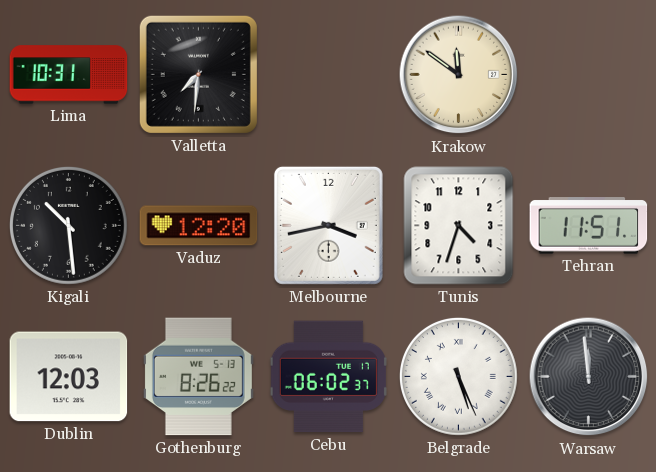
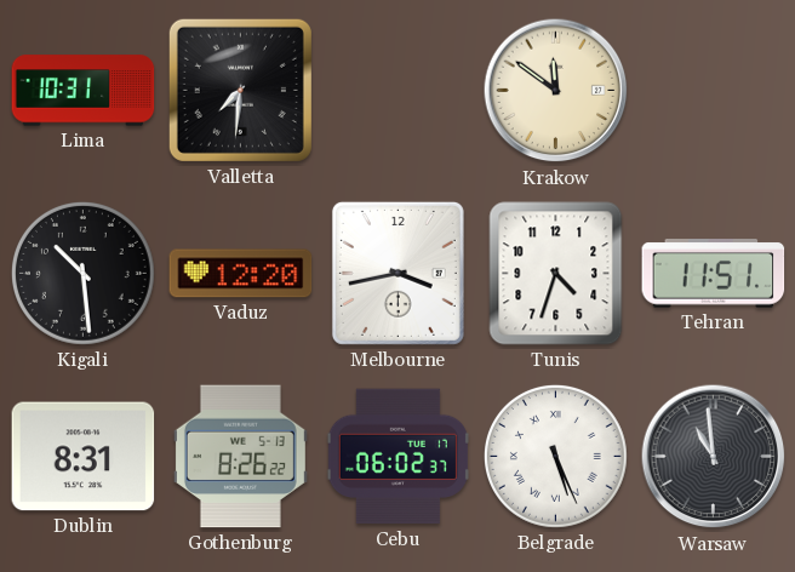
Dublin: 12:03 -> 8:31
Warsaw: 11:59 -> 10:59
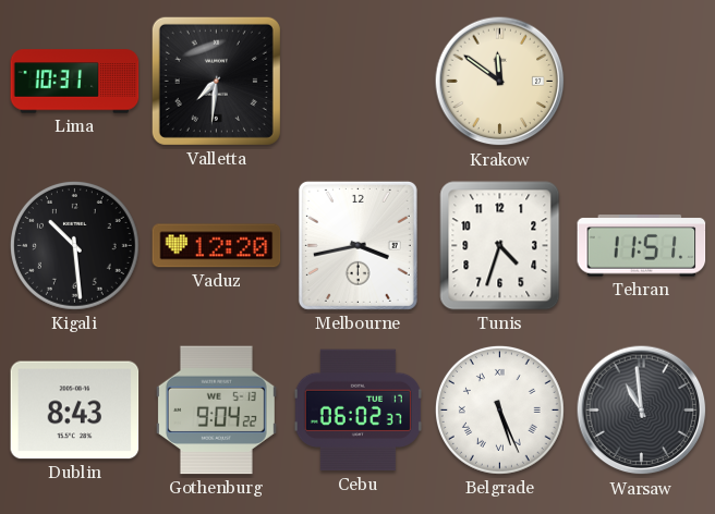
Dublin: 8:31 -> 8:43
Gothenburg: 8:26 -> 9:04
